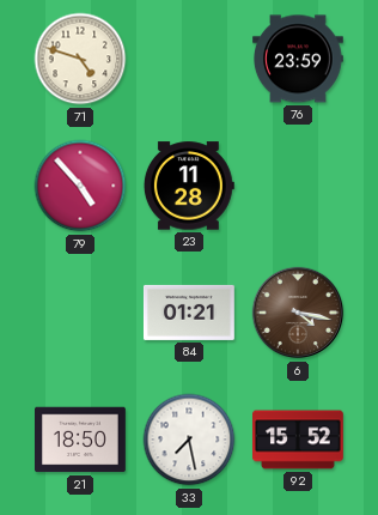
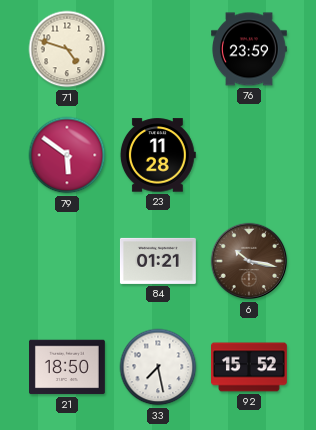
79: 4:53 -> 5:51
6: 4:17 -> 10:17
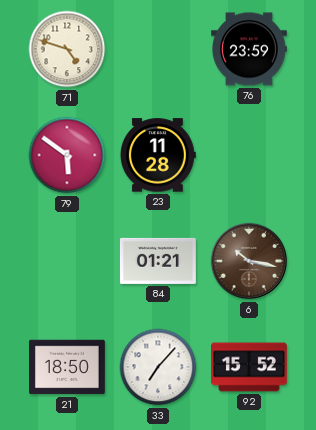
33: 7:28 -> 7:07
